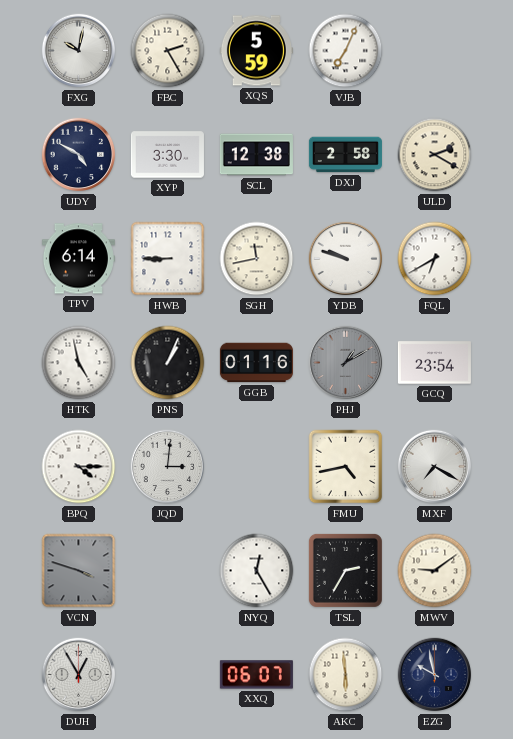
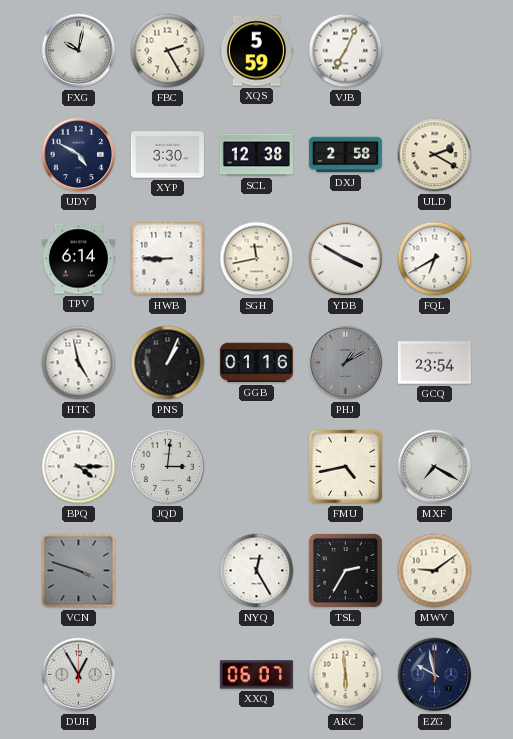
YDB: 9:48 -> 3:50
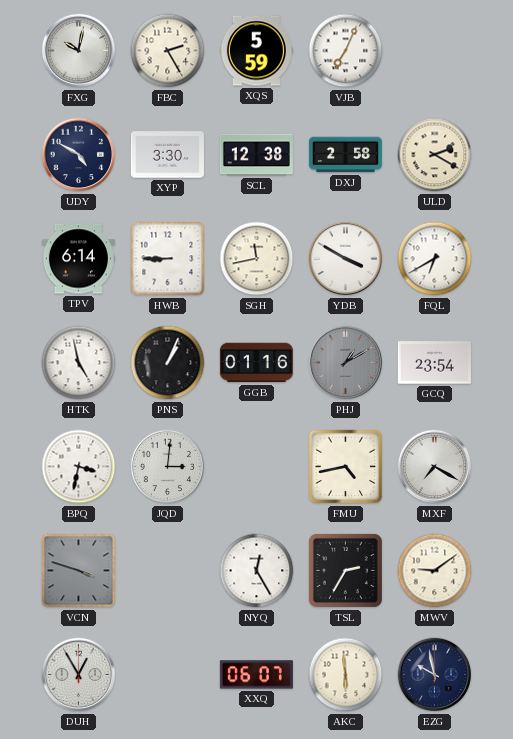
BPQ: 4:15 -> 3:32
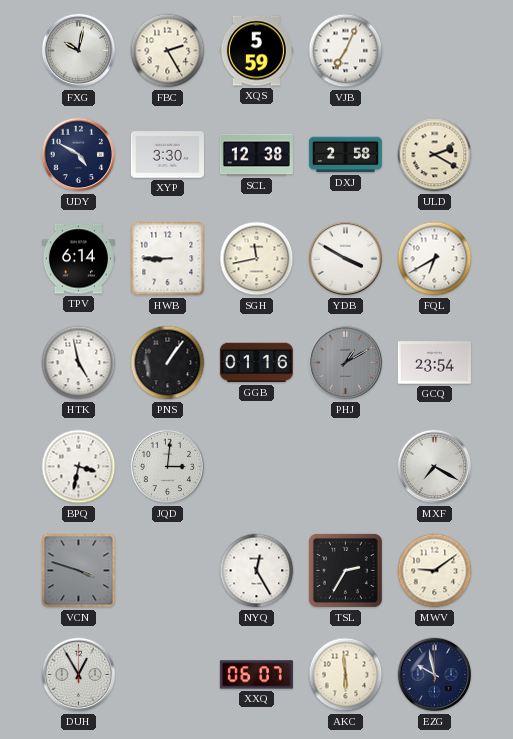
PNS: 1:04 -> 1:06
FMU: 4:43 -> none
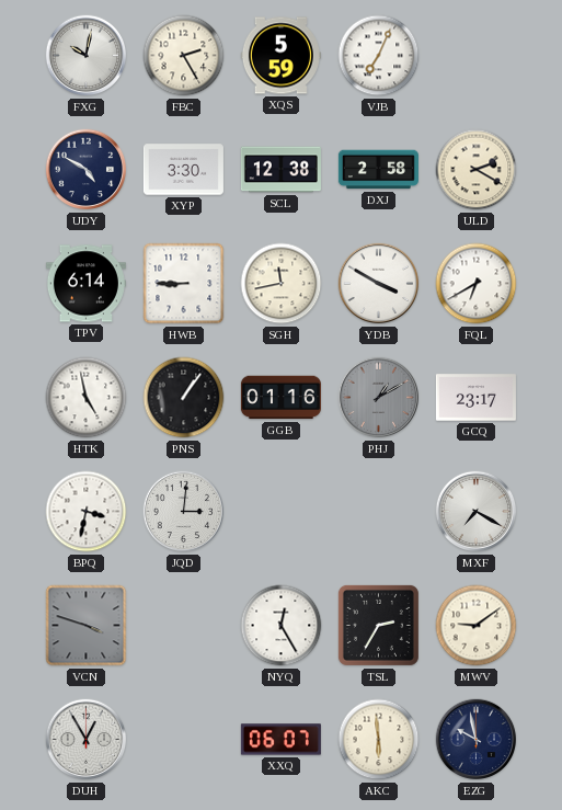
GCQ: 23:54 -> 23:17
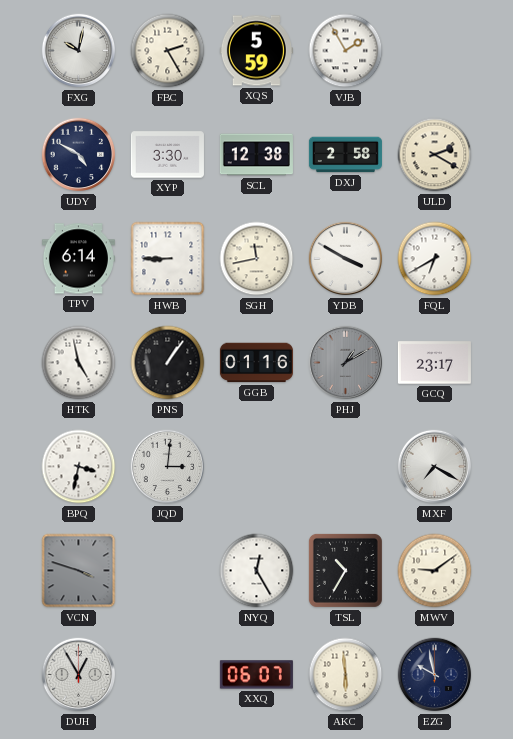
VJB: 7:04 -> 1:55
TSL: 2:35 -> 10:35
